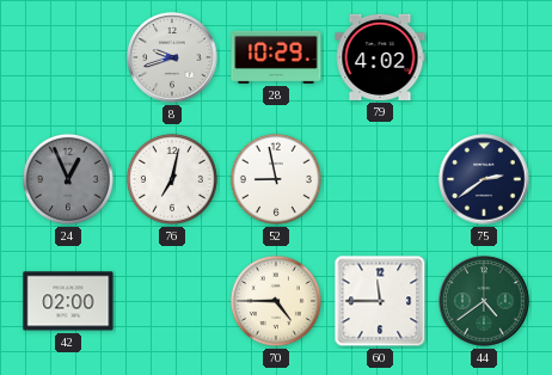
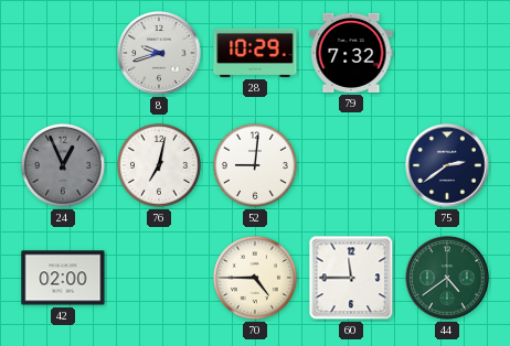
79: 4:02 -> 7:32
52: 8:58 -> 9:01
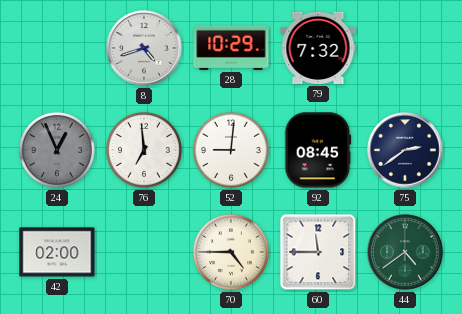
8: 9:42 -> 4:42
76: 7:02 -> 6:59
92: none -> 08:45
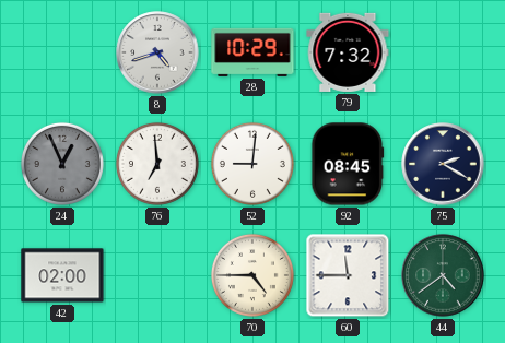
75: 2:39 -> 2:20
